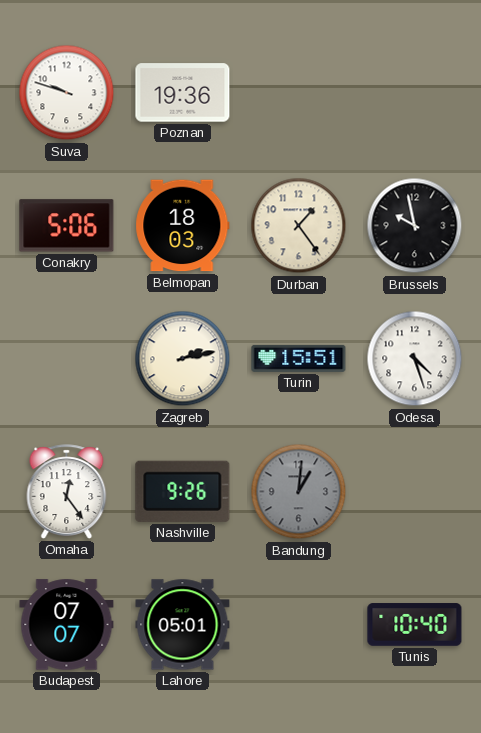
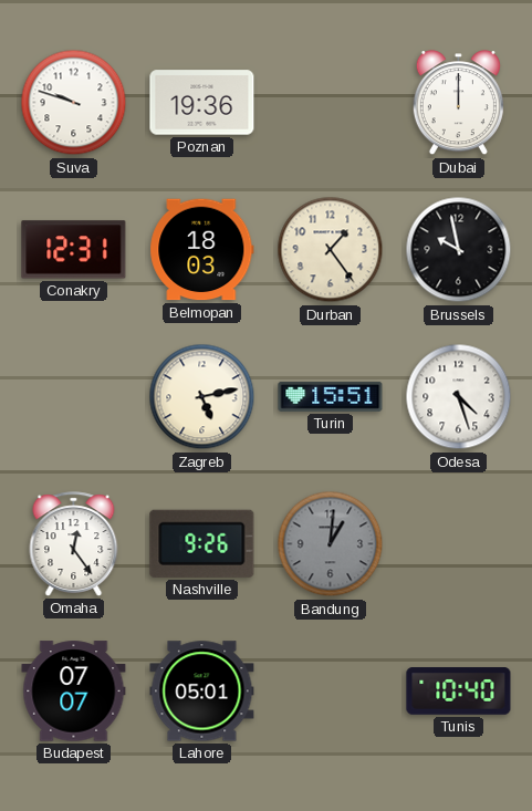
Dubai: none -> 12:00
Conakry: 5:06 -> 12:31
Zagreb: 2:13 -> 5:13
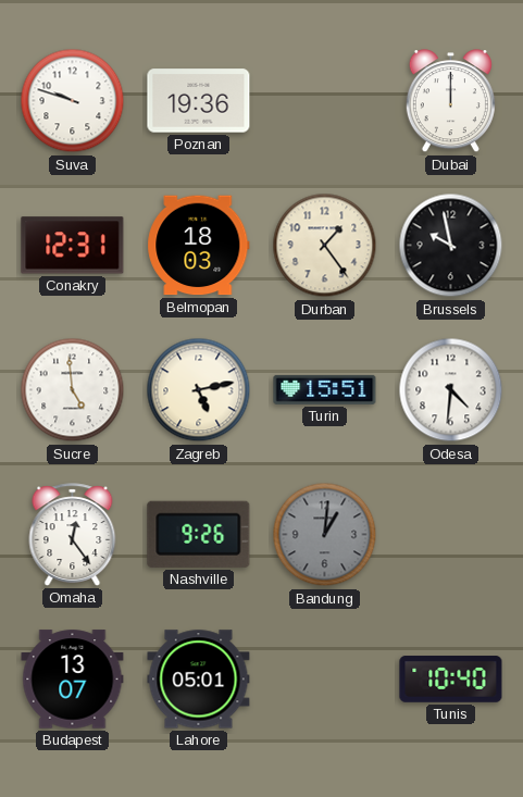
Sucre: none -> 4:59
Odesa: 4:27 -> 4:31
Budapest: 07:07 -> 13:07
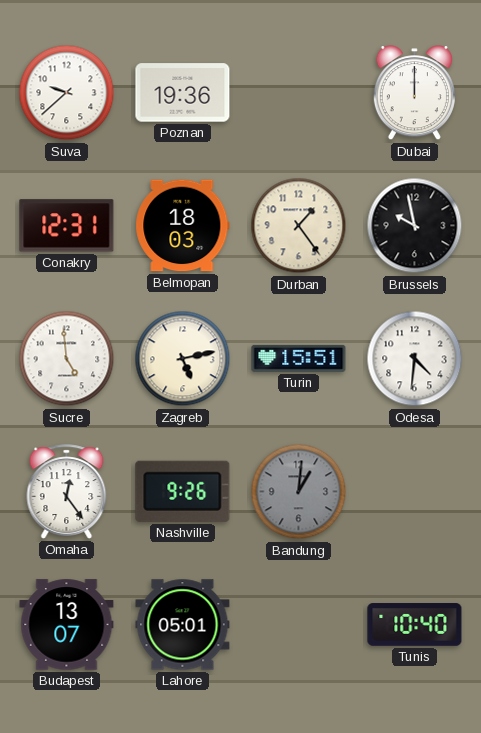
Suva: 9:48 -> 9:38
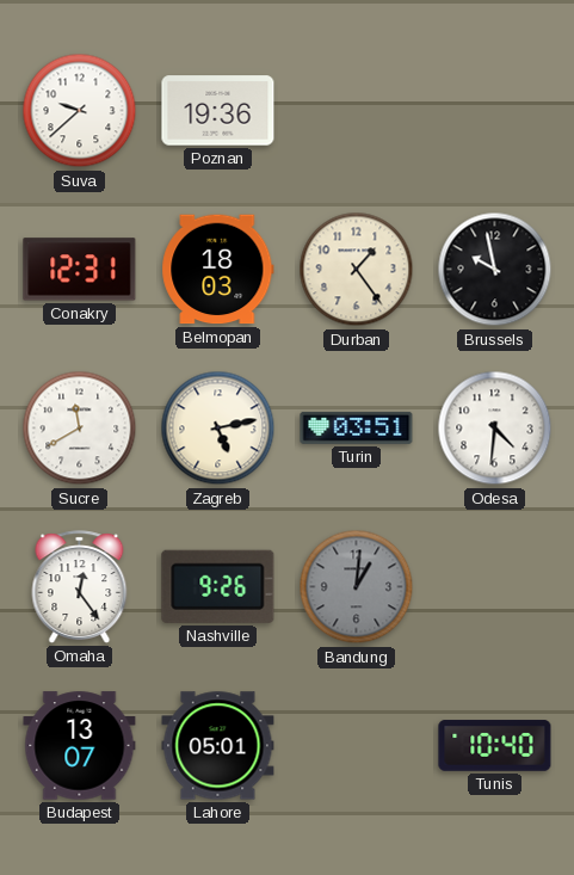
Dubai: 12:00 -> none
Sucre: 4:59 -> 11:40
Turin: 15:51 -> 03:51
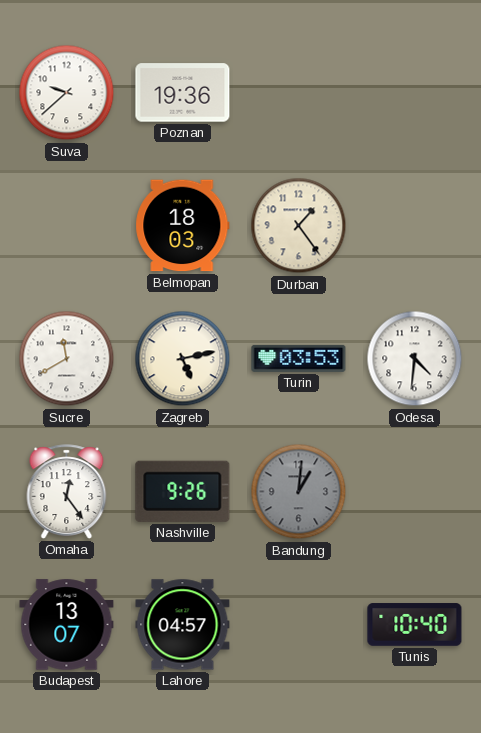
Conakry: 12:31 -> none
Brussels: 9:58 -> none
Turin: 03:51 -> 03:53
Lahore: 05:01 -> 04:57
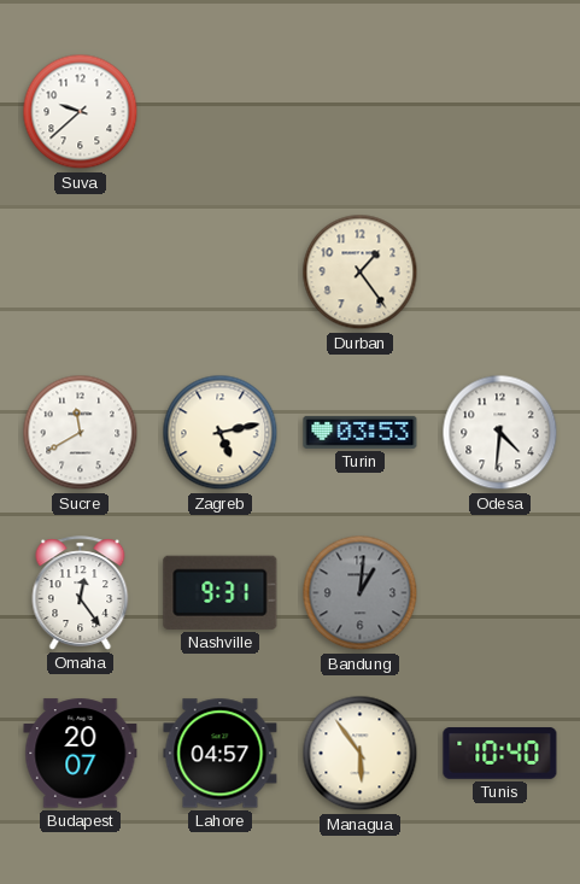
Poznan: 19:36 -> none
Belmopan: 18:03 -> none
Nashville: 9:26 -> 9:31
Budapest: 13:07 -> 20:07
Managua: none -> 5:54
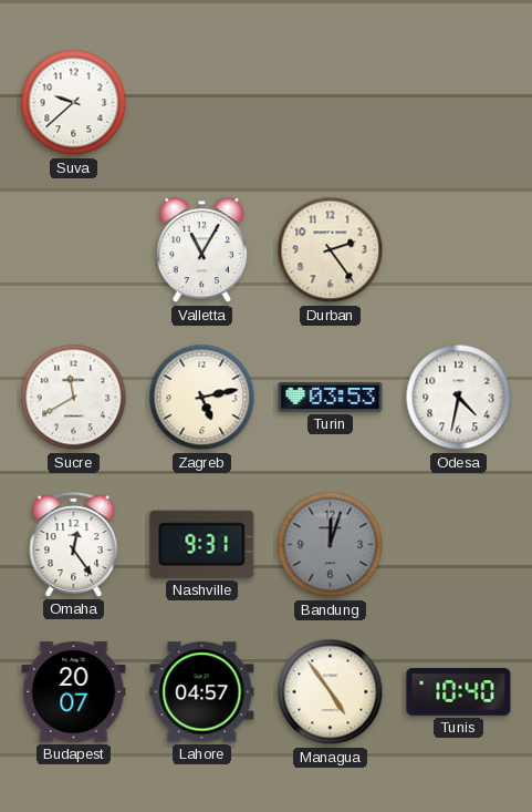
Valletta: none -> 11:05
Durban: 1:24 -> 2:24
Odesa: 4:31 -> 4:32
Bandung: 1:01 -> 12:03
Managua: 5:54 -> 4:54
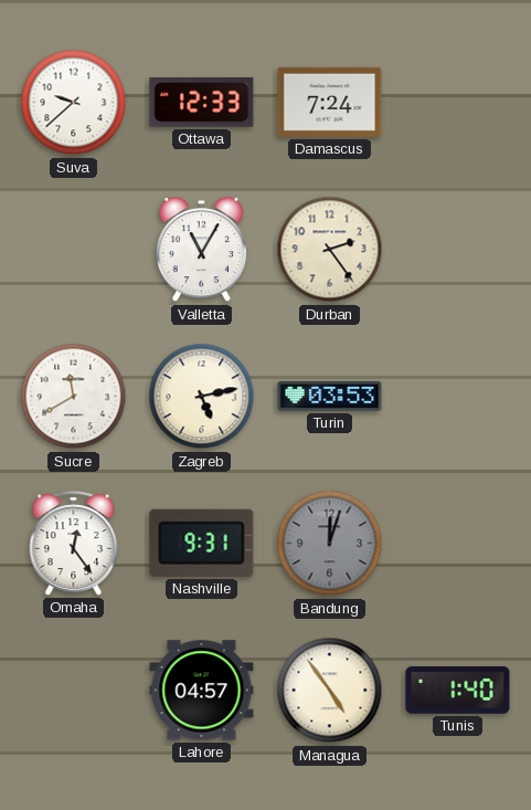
Ottawa: none -> 12:33
Damascus: none -> 7:24
Odesa: 4:32 -> none
Budapest: 20:07 -> none
Tunis: 10:40 -> 1:40
